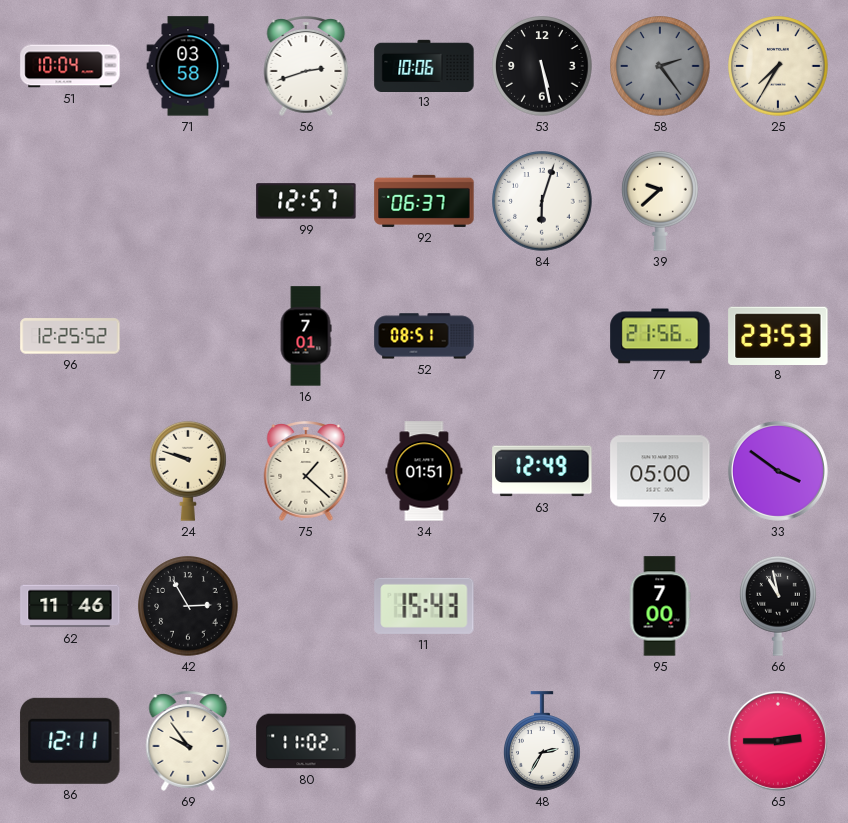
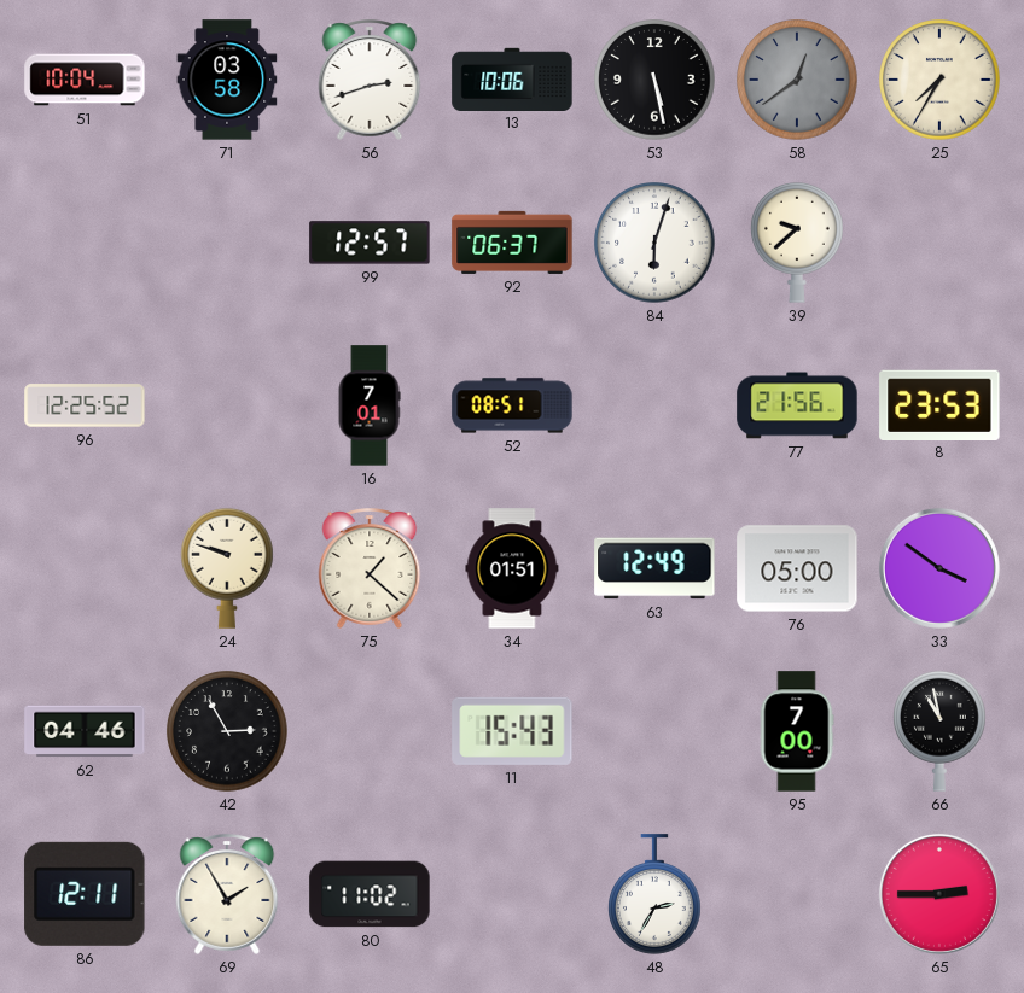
58: 2:24 -> 12:39
62: 11:46 -> 04:46
69: 9:54 -> 1:55
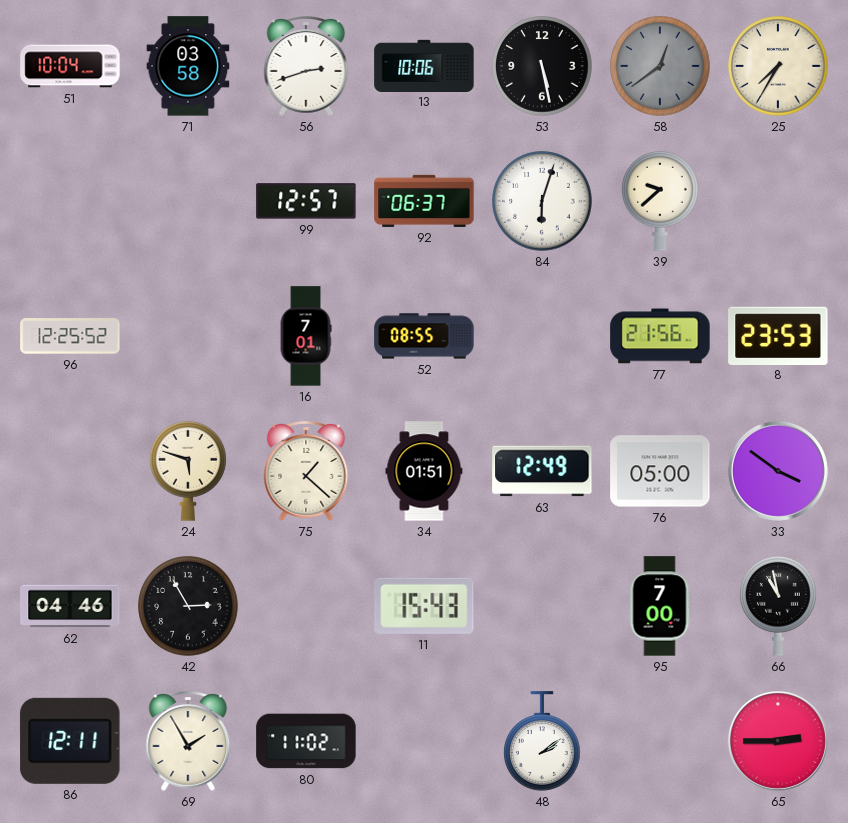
52: 08:51 -> 08:55
24: 9:48 -> 5:48
48: 2:35 -> 2:09
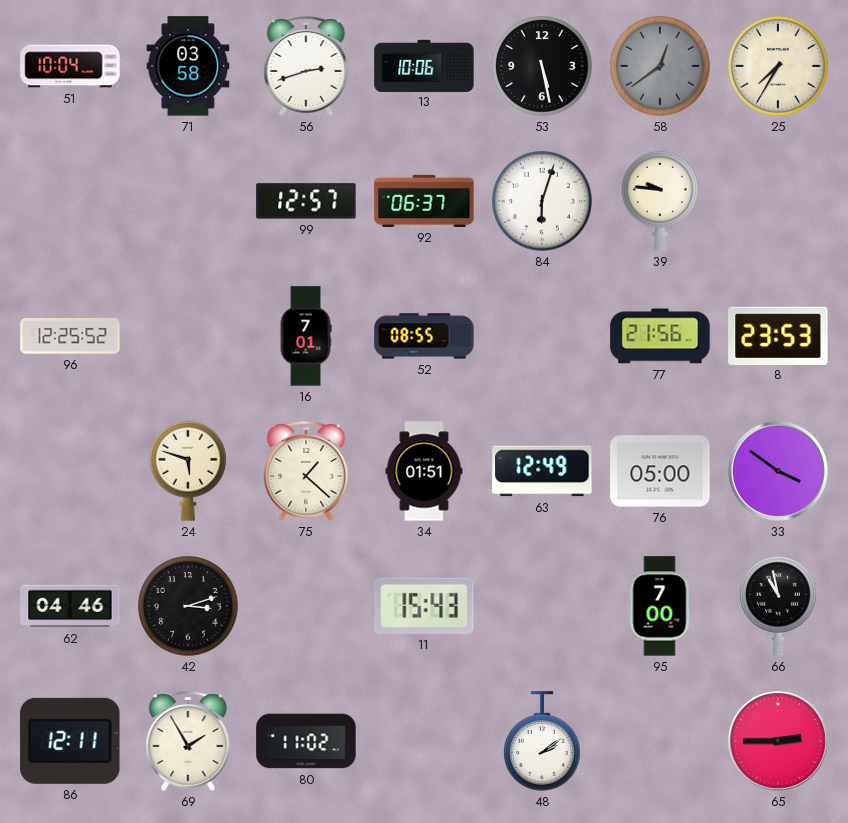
39: 9:38 -> 9:46
42: 2:55 -> 3:12
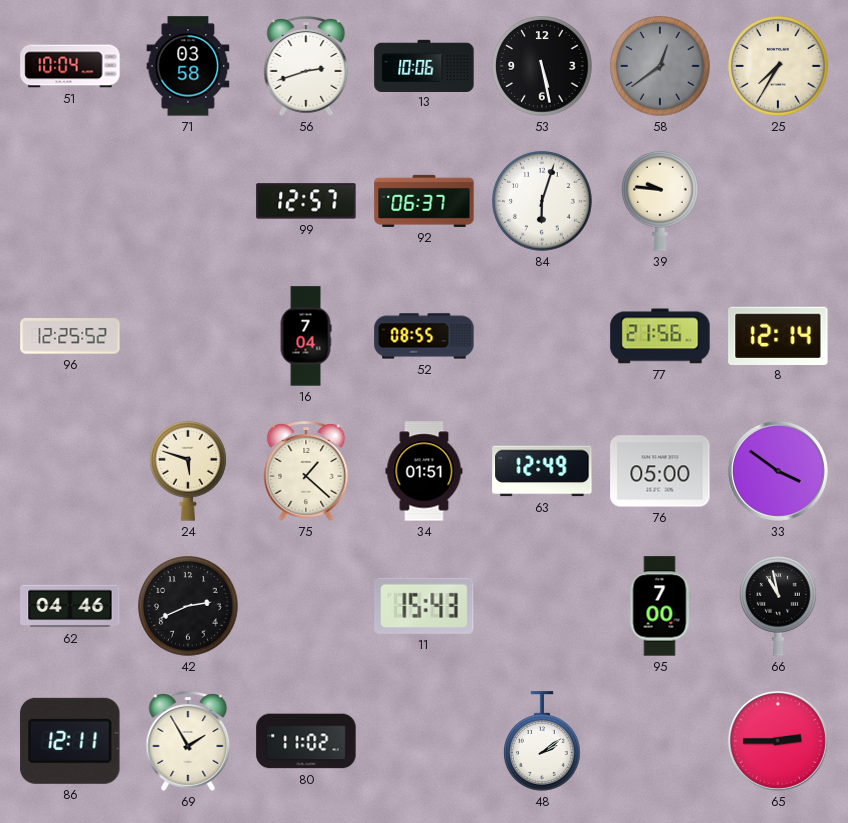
16: 7:01 -> 7:04
8: 23:53 -> 12:14
42: 3:12 -> 2:41
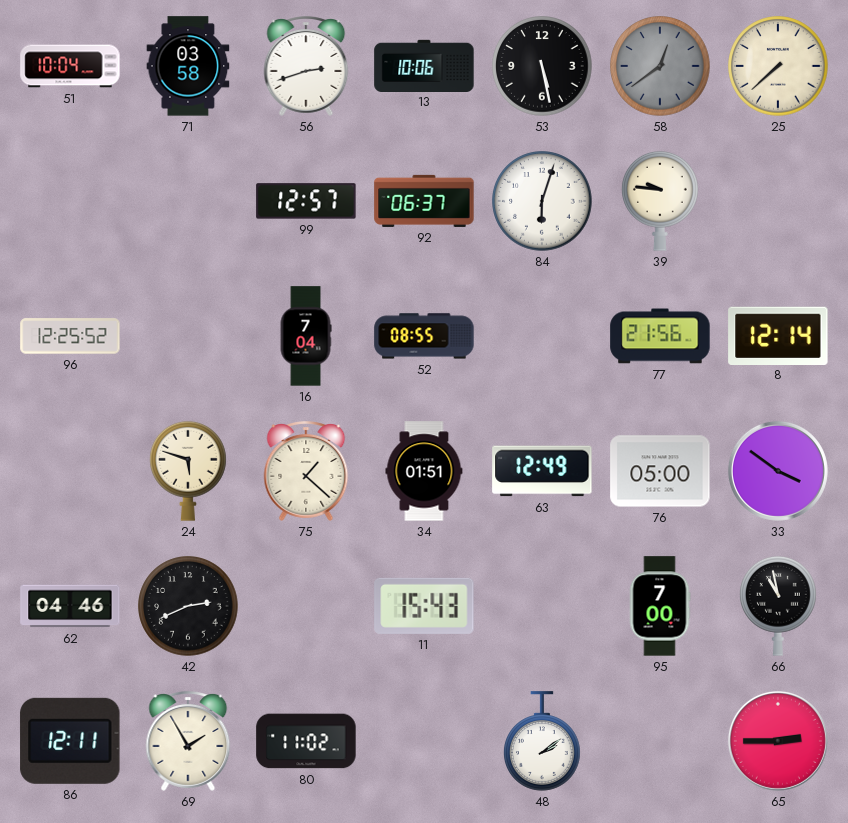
25: 7:35 -> 7:38
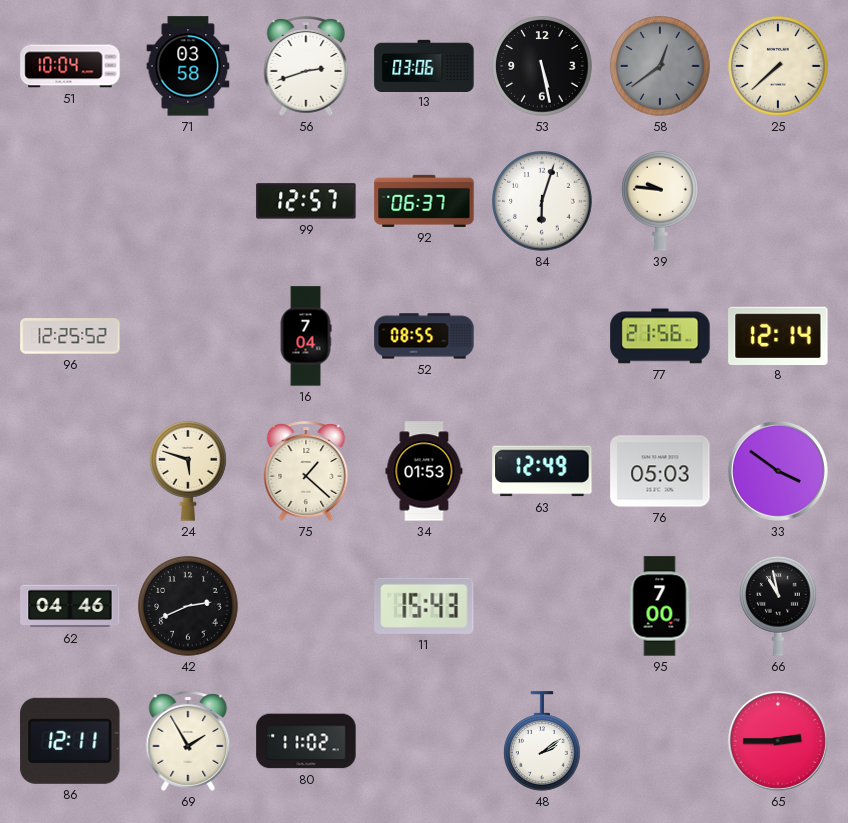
13: 10:06 -> 03:06
34: 01:51 -> 01:53
76: 05:00 -> 05:03
